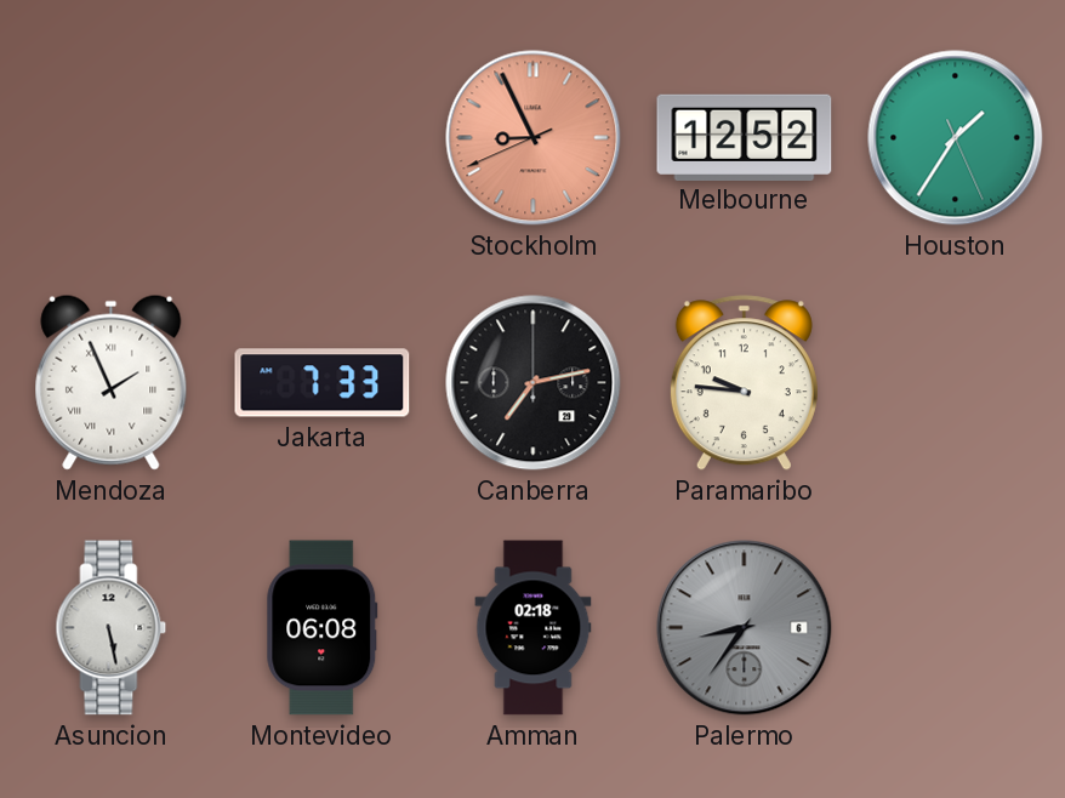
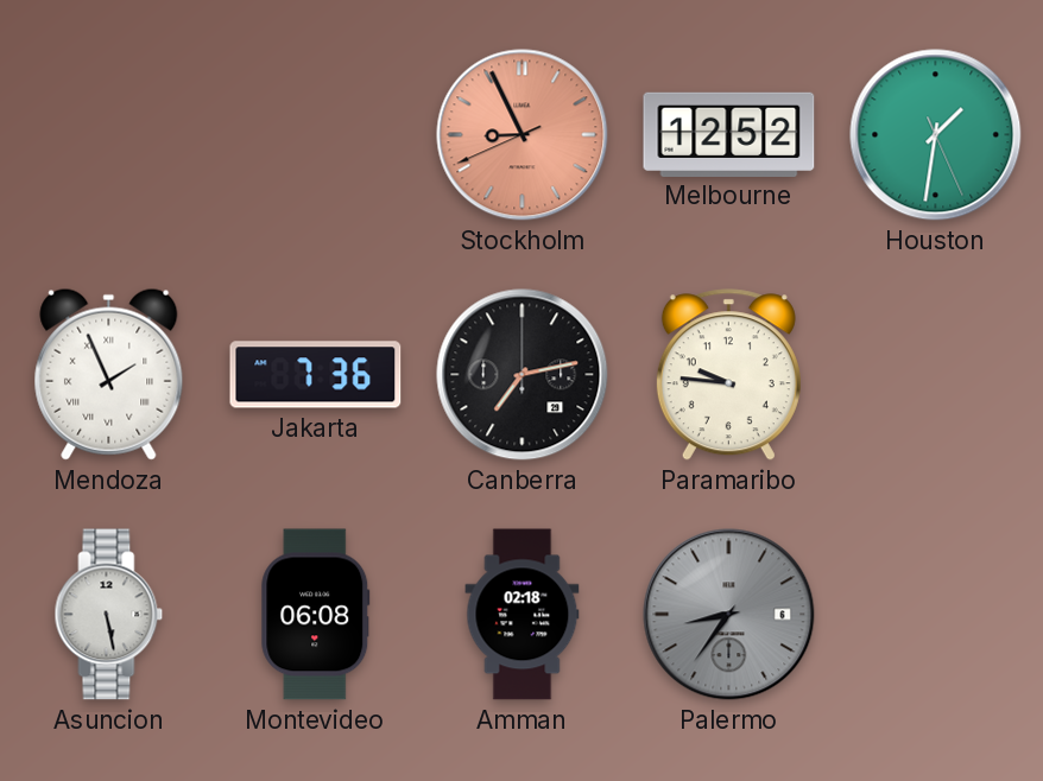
Houston: 1:35 -> 1:31
Jakarta: 7:33 -> 7:36
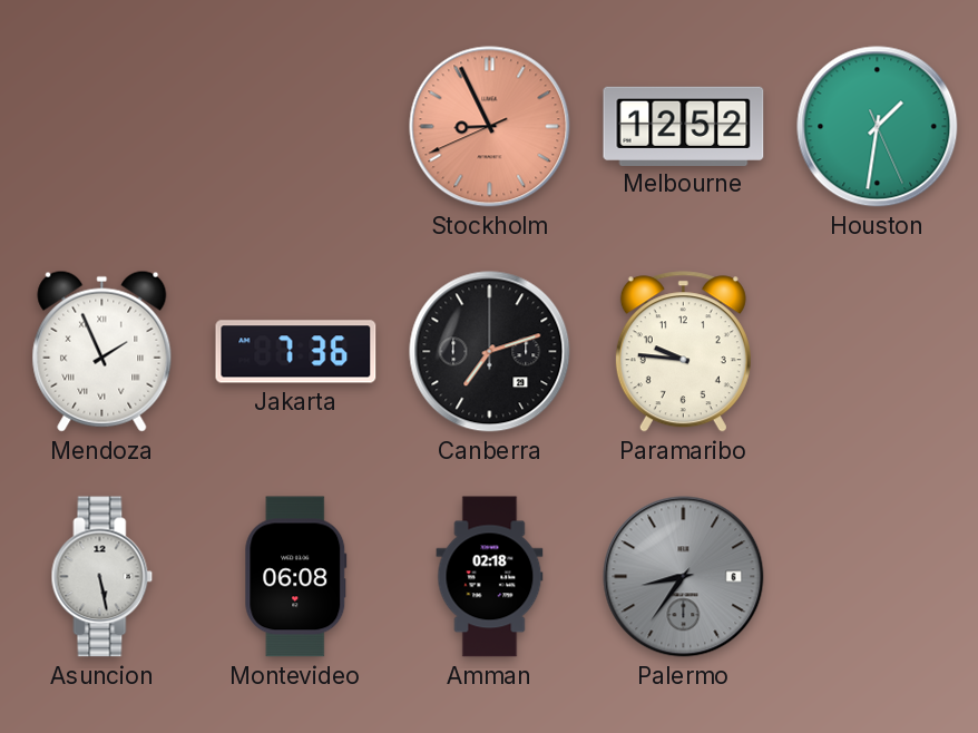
Canberra: 7:13 -> 7:12
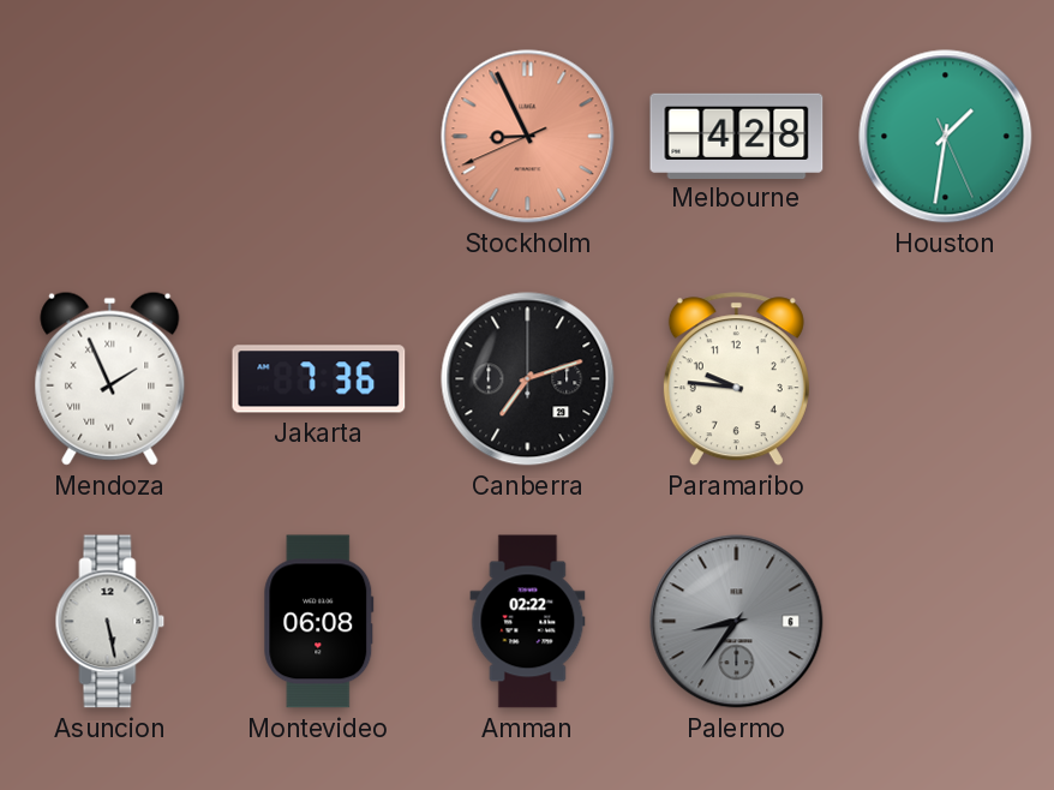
Melbourne: 12:52 -> 4:28
Amman: 02:18 -> 02:22
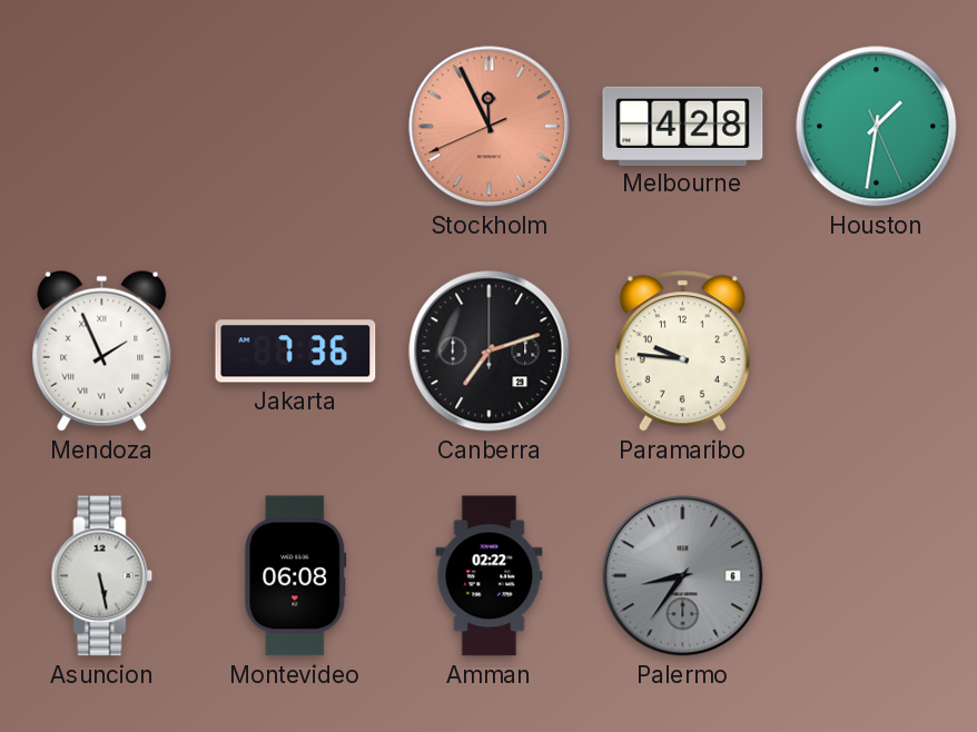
Stockholm: 8:55 -> 11:55
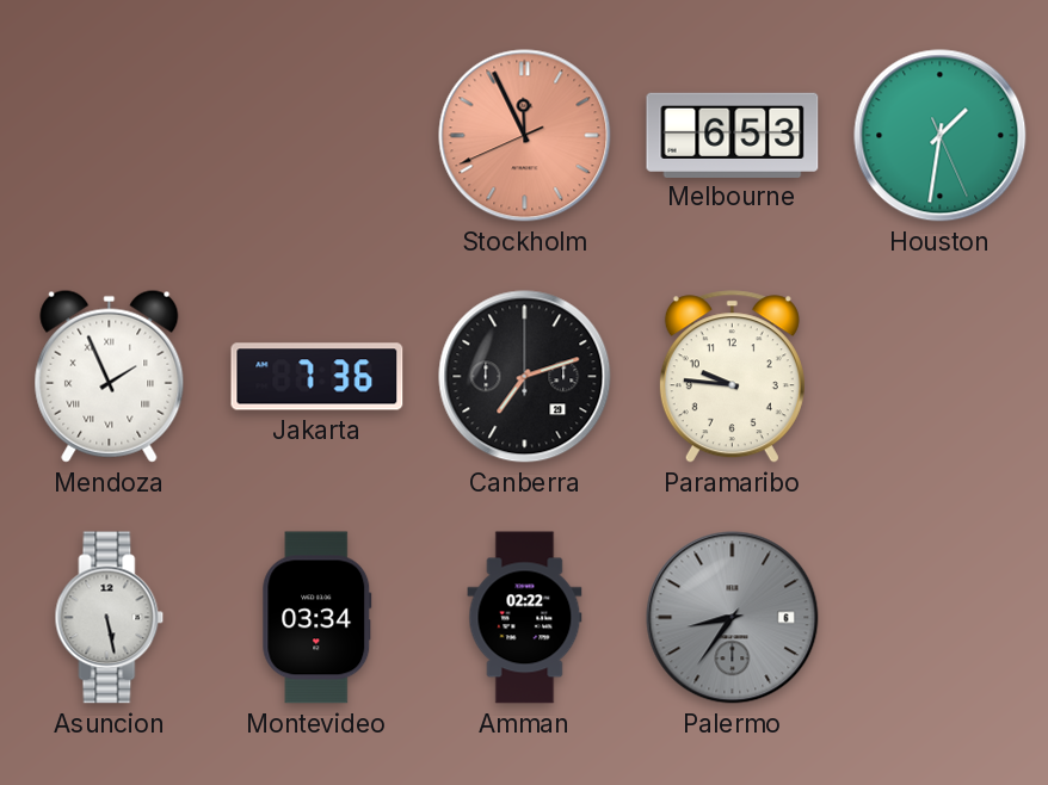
Melbourne: 4:28 -> 6:53
Montevideo: 06:08 -> 03:34
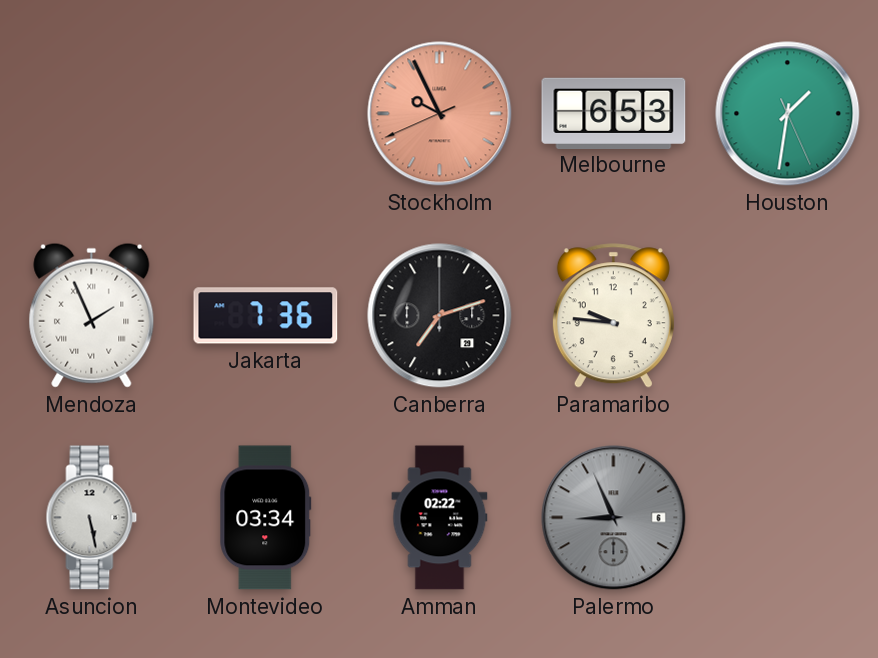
Stockholm: 11:55 -> 9:55
Palermo: 8:36 -> 8:56
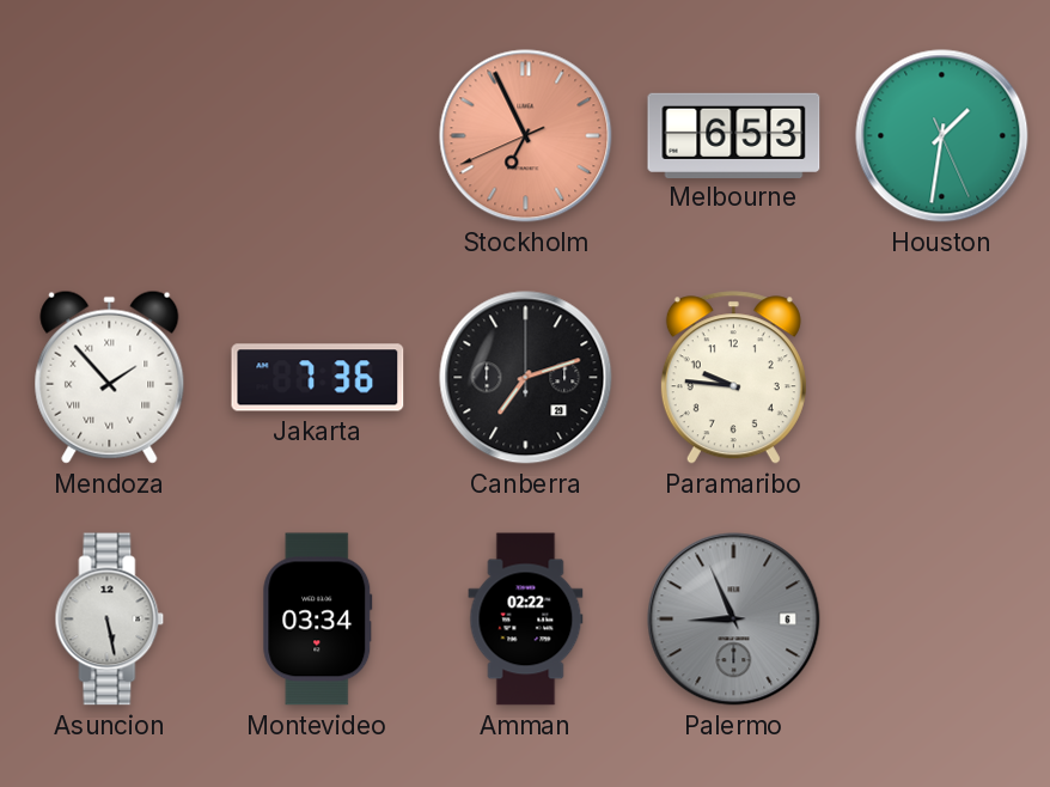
Stockholm: 9:55 -> 6:55
Mendoza: 1:56 -> 1:53
